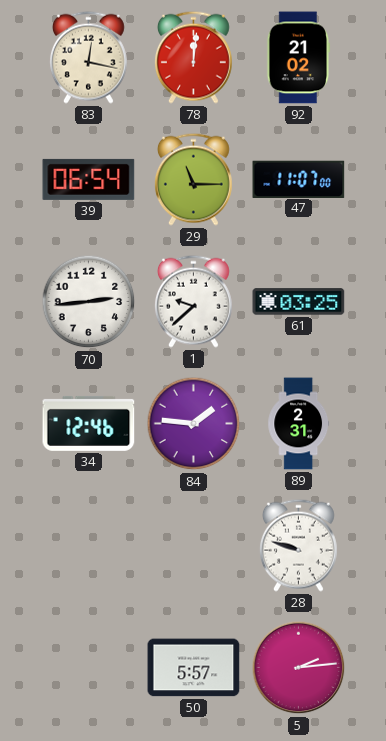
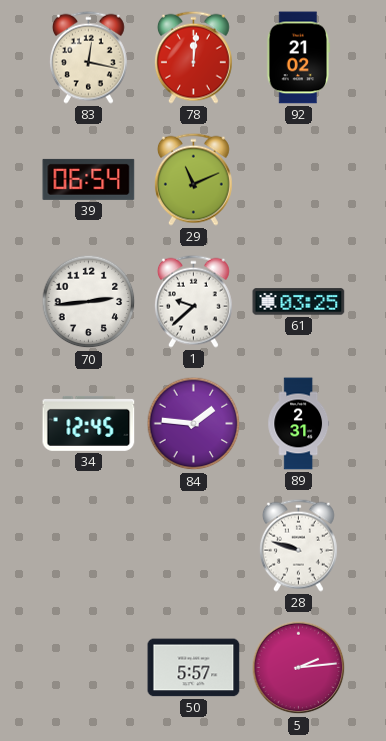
29: 11:15 -> 11:11
47: 11:07 -> none
34: 12:46 -> 12:45
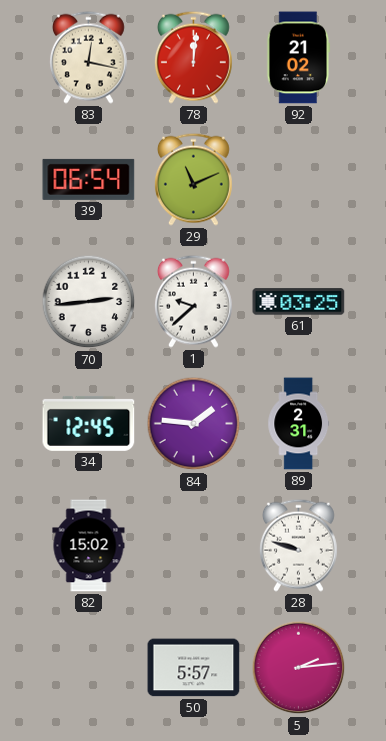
82: none -> 15:02
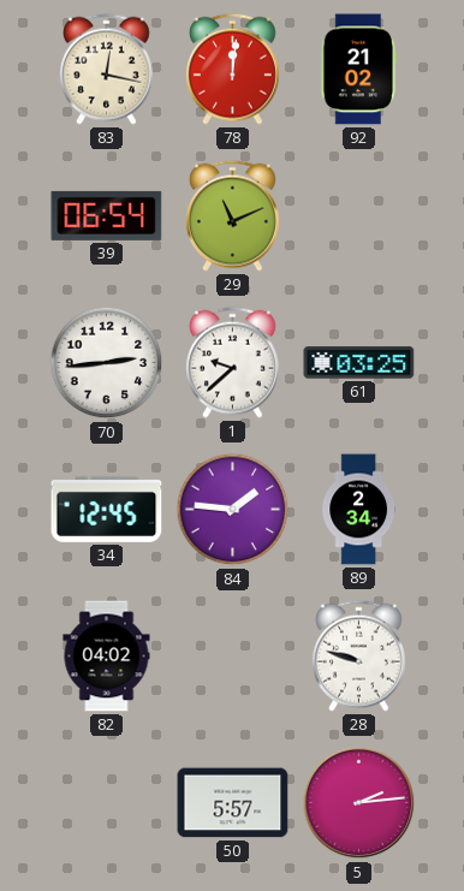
89: 2:31 -> 2:34
82: 15:02 -> 04:02
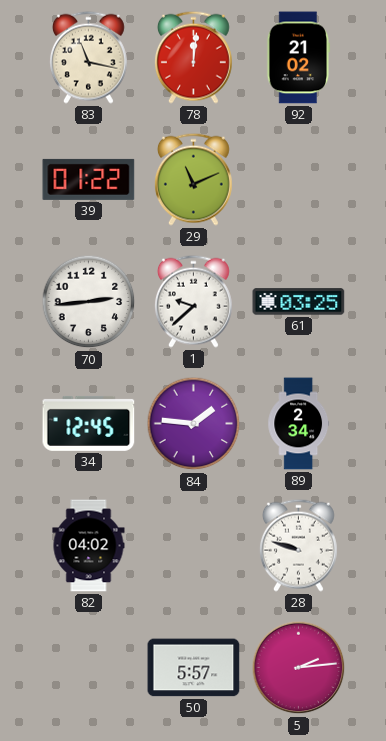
83: 12:17 -> 11:17
39: 06:54 -> 01:22
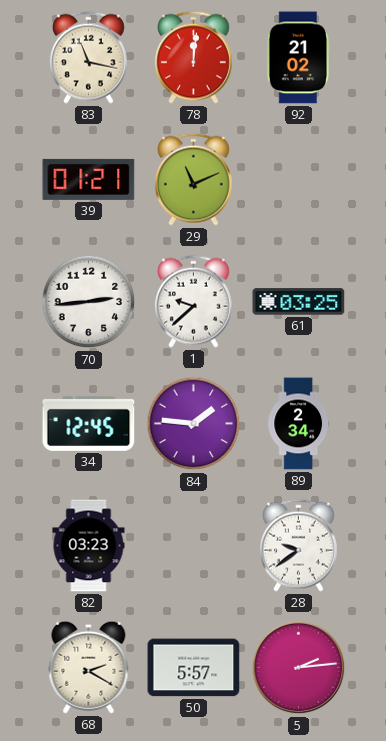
39: 01:22 -> 01:21
82: 04:02 -> 03:23
28: 9:48 -> 9:39
68: none -> 2:20
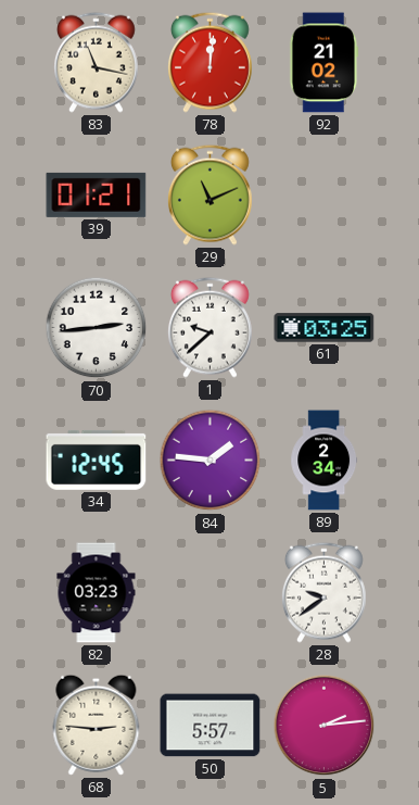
68: 2:20 -> 2:46
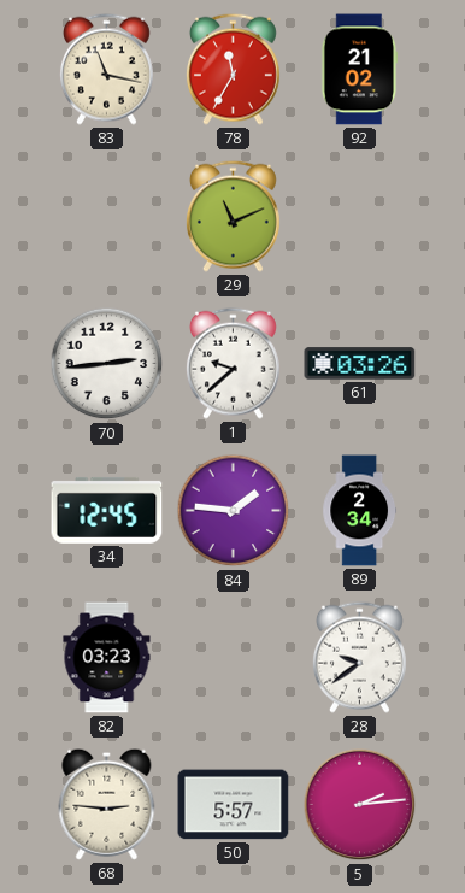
78: 12:01 -> 11:35
39: 01:21 -> none
61: 03:25 -> 03:26
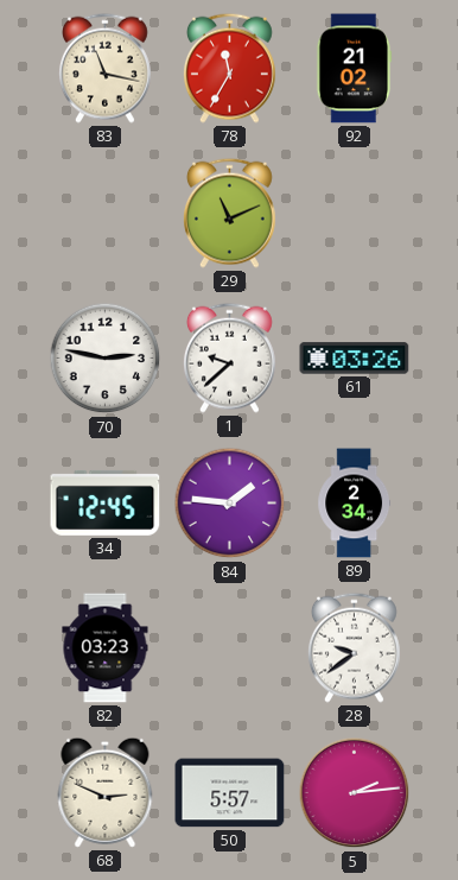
70: 2:44 -> 2:47
68: 2:46 -> 2:49
